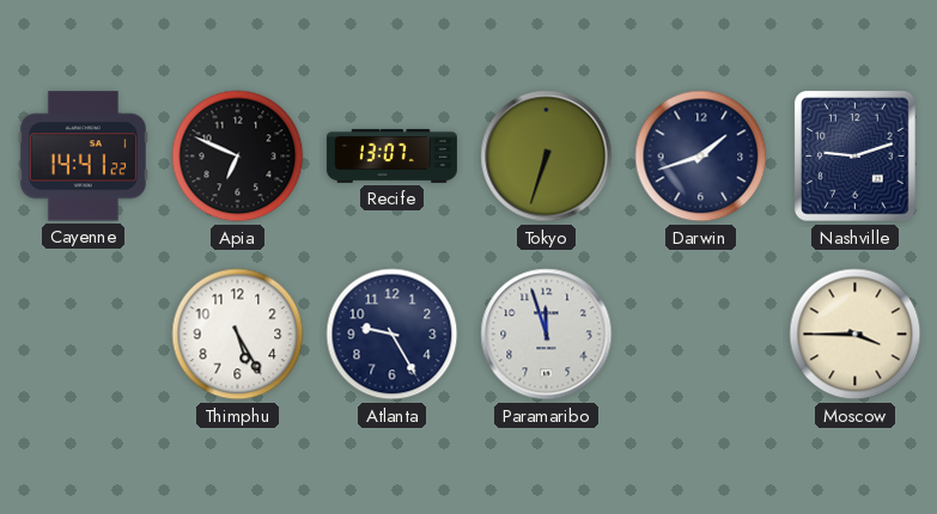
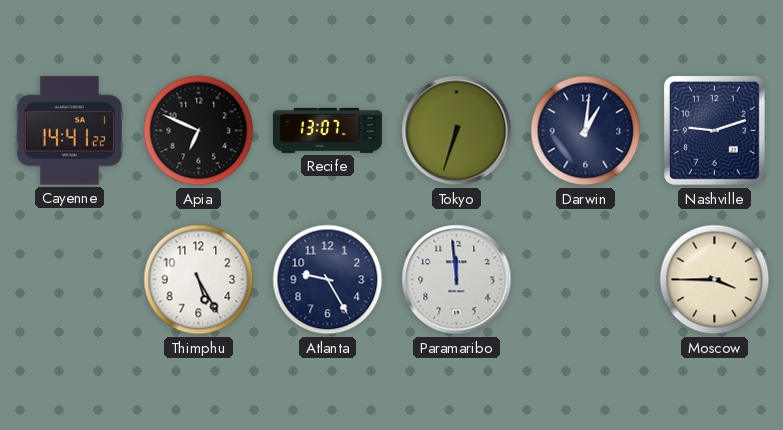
Darwin: 1:42 -> 1:01
Paramaribo: 11:57 -> 11:59
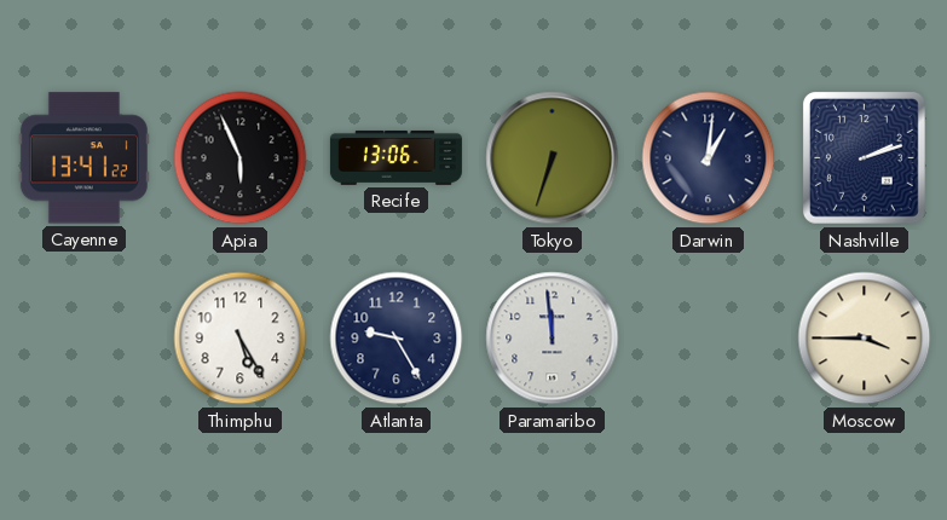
Cayenne: 14:41 -> 13:41
Apia: 6:49 -> 5:56
Recife: 13:07 -> 13:06
Nashville: 9:12 -> 2:12
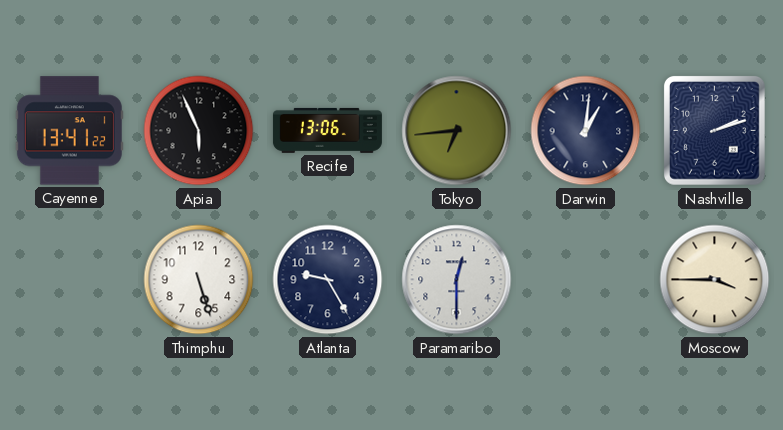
Tokyo: 6:33 -> 6:44
Thimphu: 5:25 -> 5:27
Paramaribo: 11:59 -> 12:30
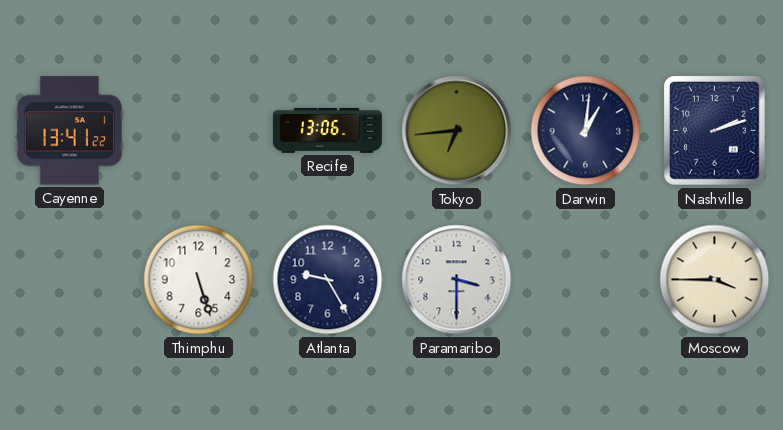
Apia: 5:56 -> none
Paramaribo: 12:30 -> 3:30
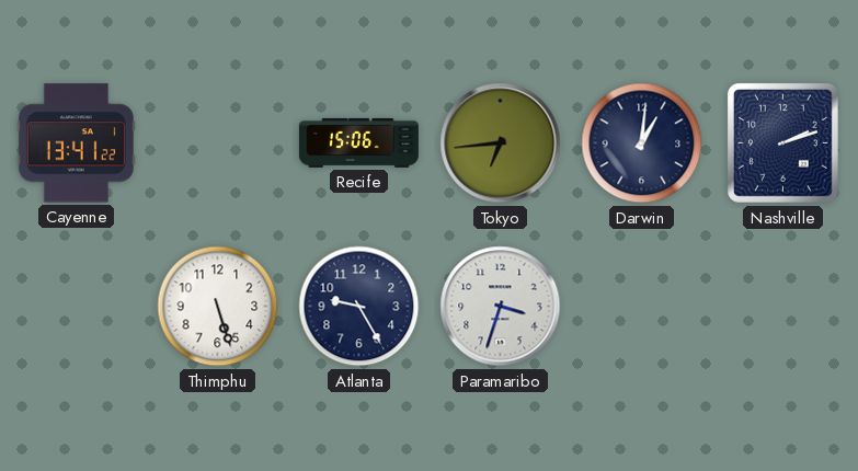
Recife: 13:06 -> 15:06
Paramaribo: 3:30 -> 3:33
Moscow: 3:45 -> none
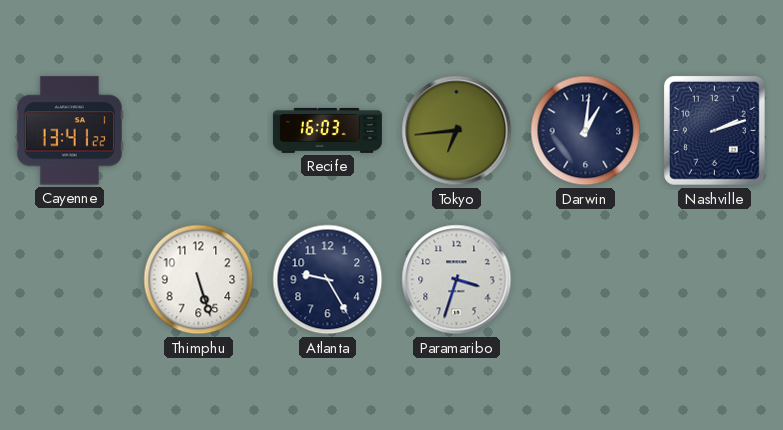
Recife: 15:06 -> 16:03
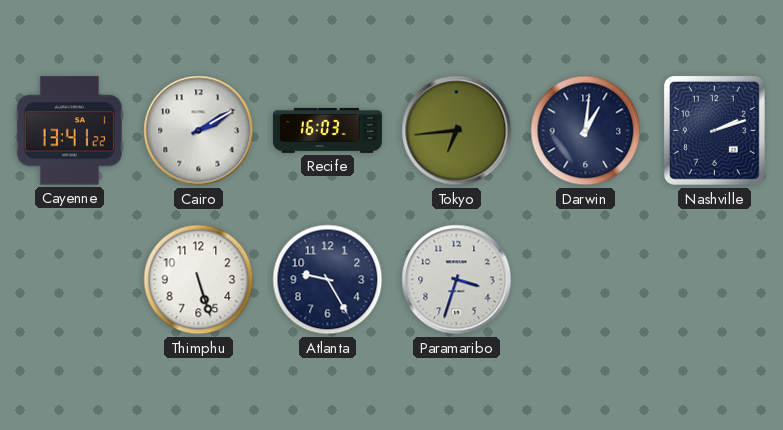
Cairo: none -> 2:10
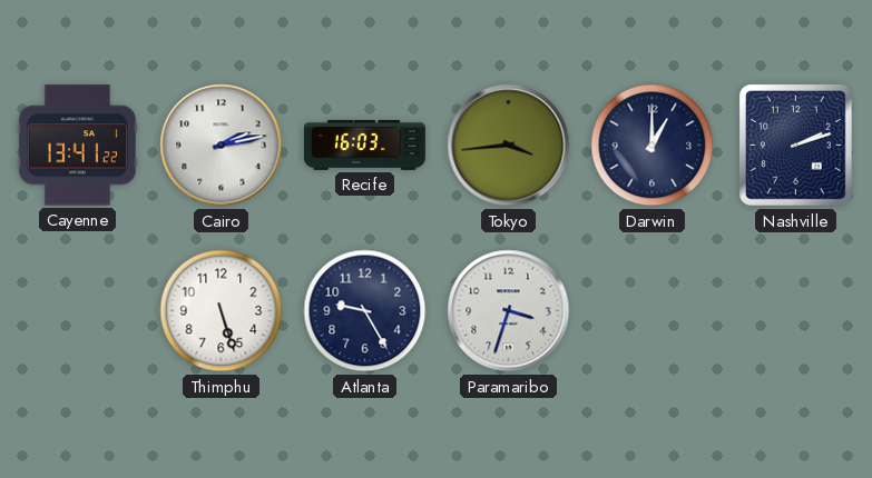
Cairo: 2:10 -> 2:13
Tokyo: 6:44 -> 3:44
Darwin: 1:01 -> 1:00
